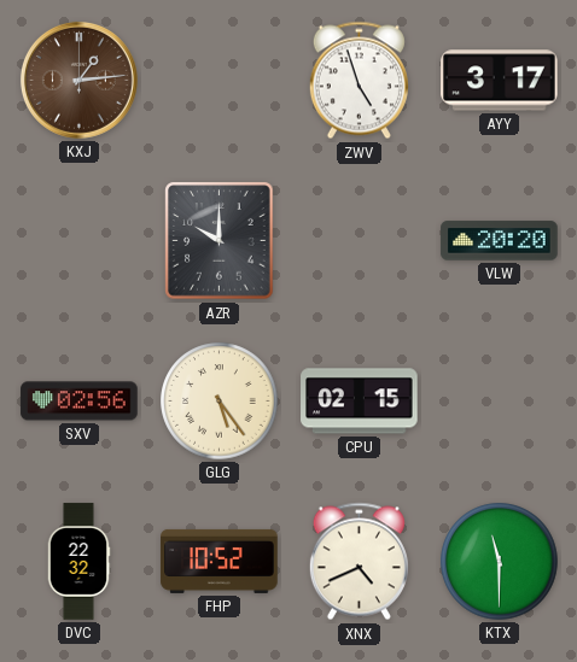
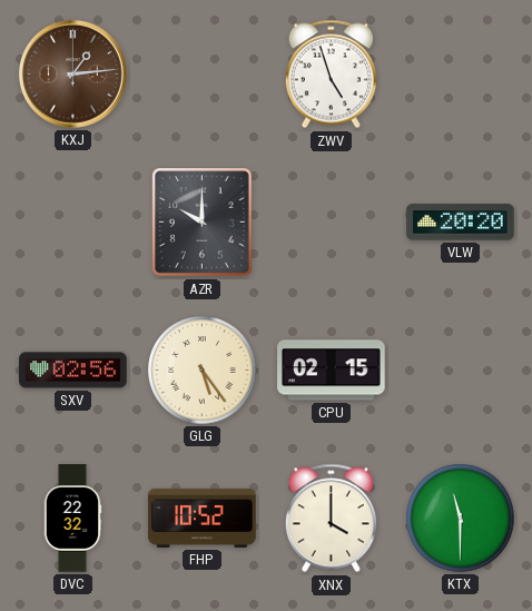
AYY: 3:17 -> none
XNX: 4:41 -> 4:00
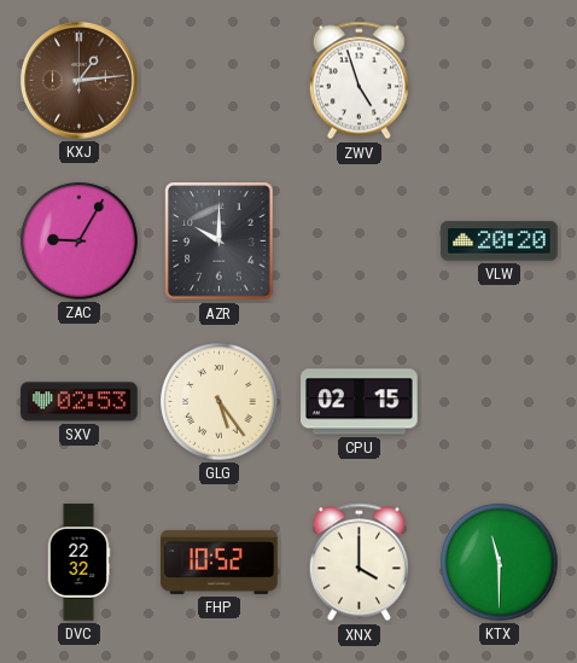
ZAC: none -> 9:05
SXV: 02:56 -> 02:53
